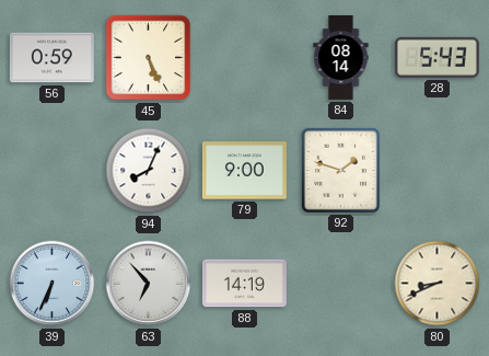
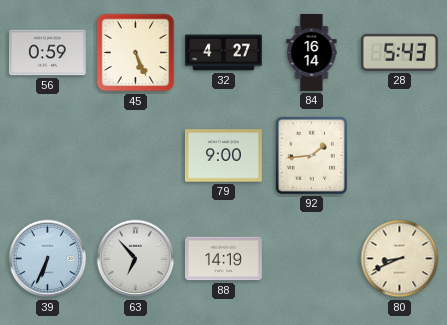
32: none -> 4:27
84: 08:14 -> 16:14
94: 8:04 -> none
92: 1:48 -> 1:44
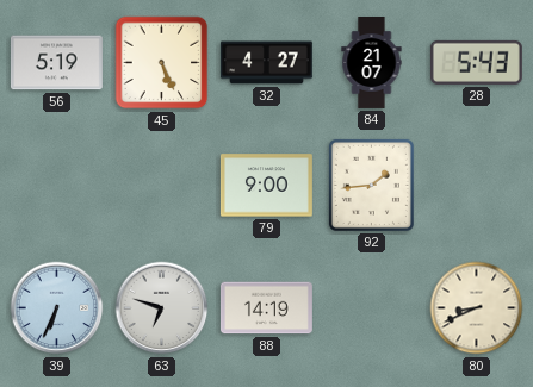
56: 0:59 -> 5:19
84: 16:14 -> 21:07
63: 6:53 -> 6:48
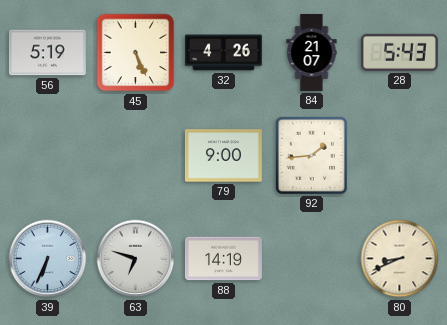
32: 4:27 -> 4:26
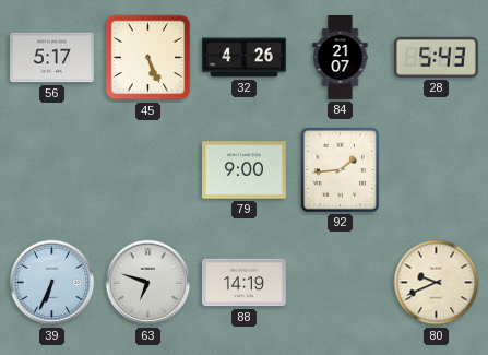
56: 5:19 -> 5:17
80: 8:41 -> 9:41
